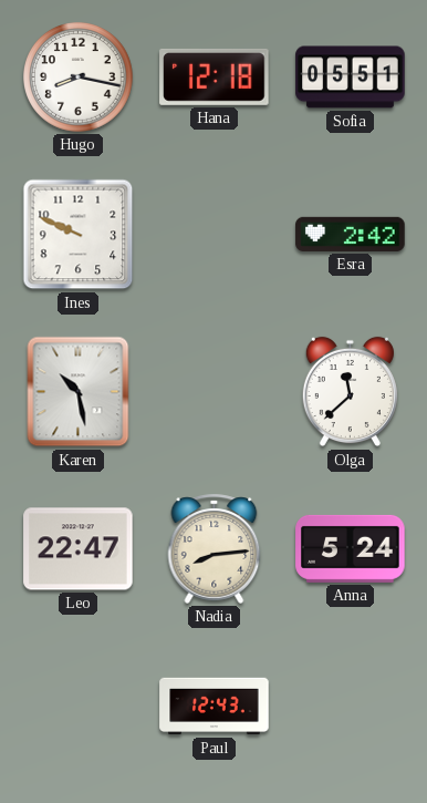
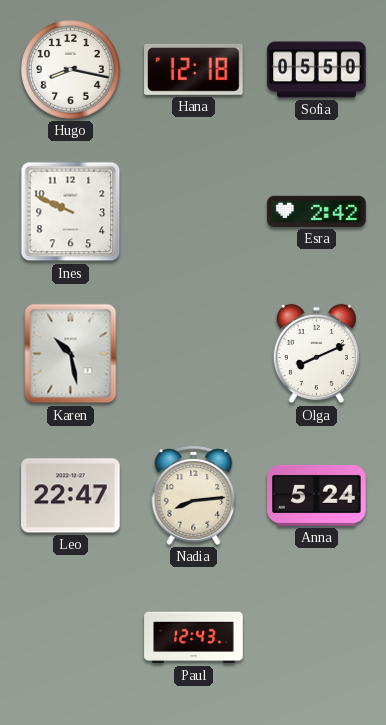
Sofia: 05:51 -> 05:50
Olga: 11:38 -> 8:11
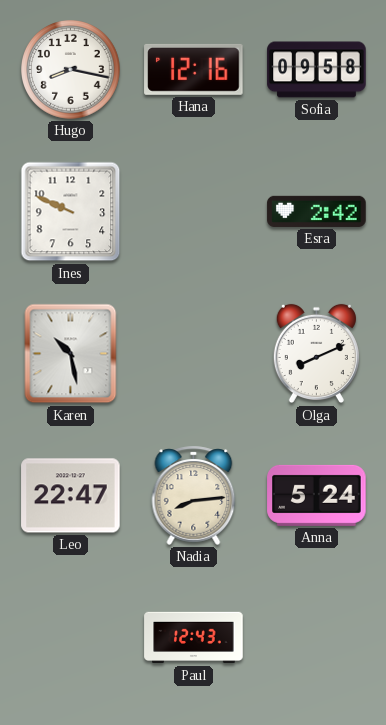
Hana: 12:18 -> 12:16
Sofia: 05:50 -> 09:58
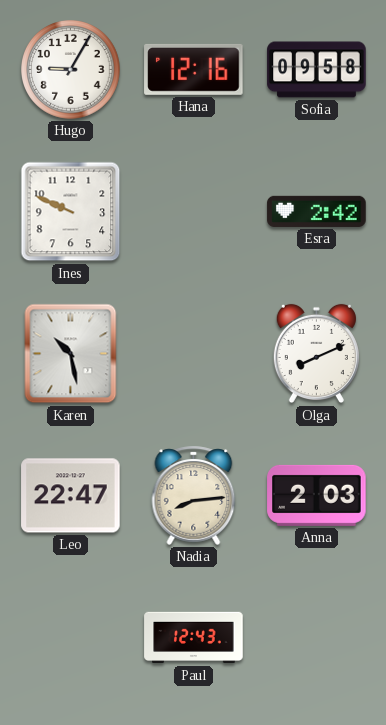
Hugo: 8:17 -> 9:05
Anna: 5:24 -> 2:03
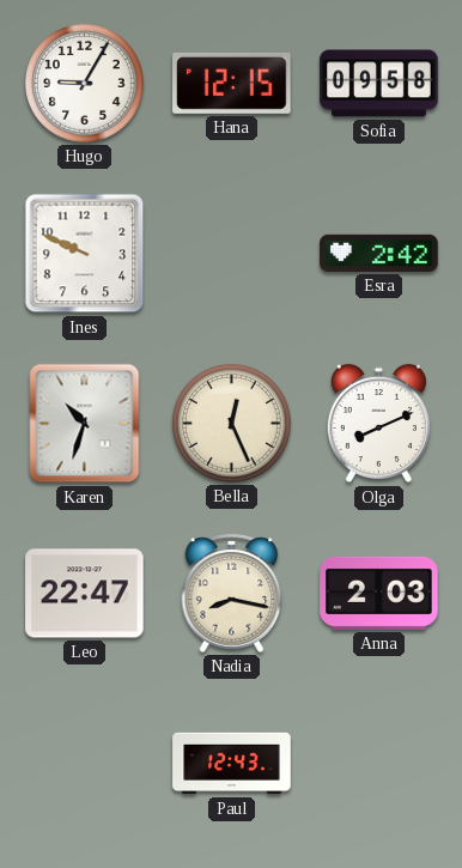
Hana: 12:16 -> 12:15
Karen: 10:28 -> 10:33
Bella: none -> 12:26
Nadia: 8:14 -> 8:17
